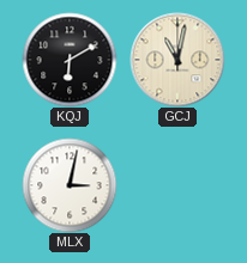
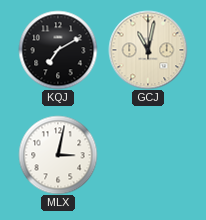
KQJ: 6:10 -> 7:10
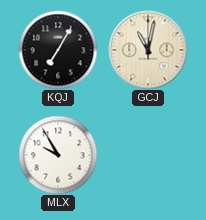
KQJ: 7:10 -> 7:05
MLX: 3:02 -> 9:55
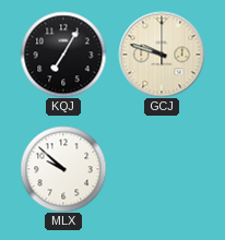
GCJ: 11:02 -> 9:48
MLX: 9:55 -> 9:52
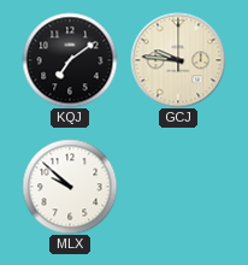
KQJ: 7:05 -> 7:09
GCJ: 9:48 -> 9:46
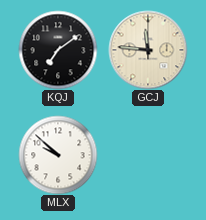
GCJ: 9:46 -> 11:46
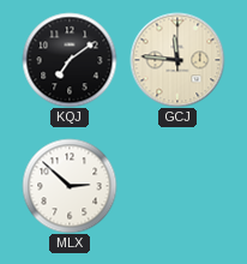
MLX: 9:52 -> 2:52
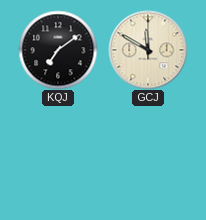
GCJ: 11:46 -> 11:50
MLX: 2:52 -> none
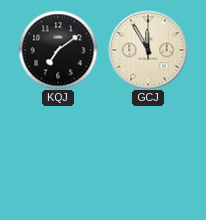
GCJ: 11:50 -> 11:55
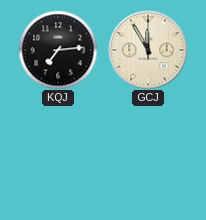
KQJ: 7:09 -> 7:14
